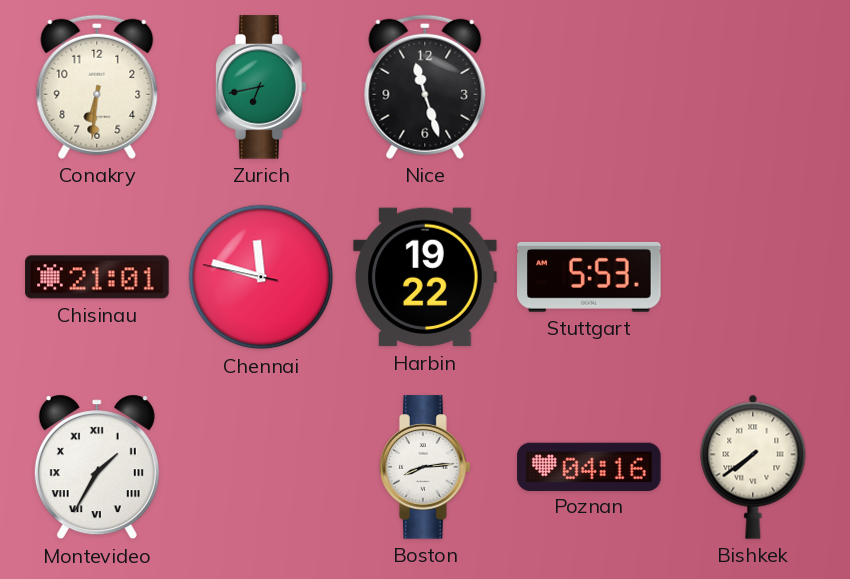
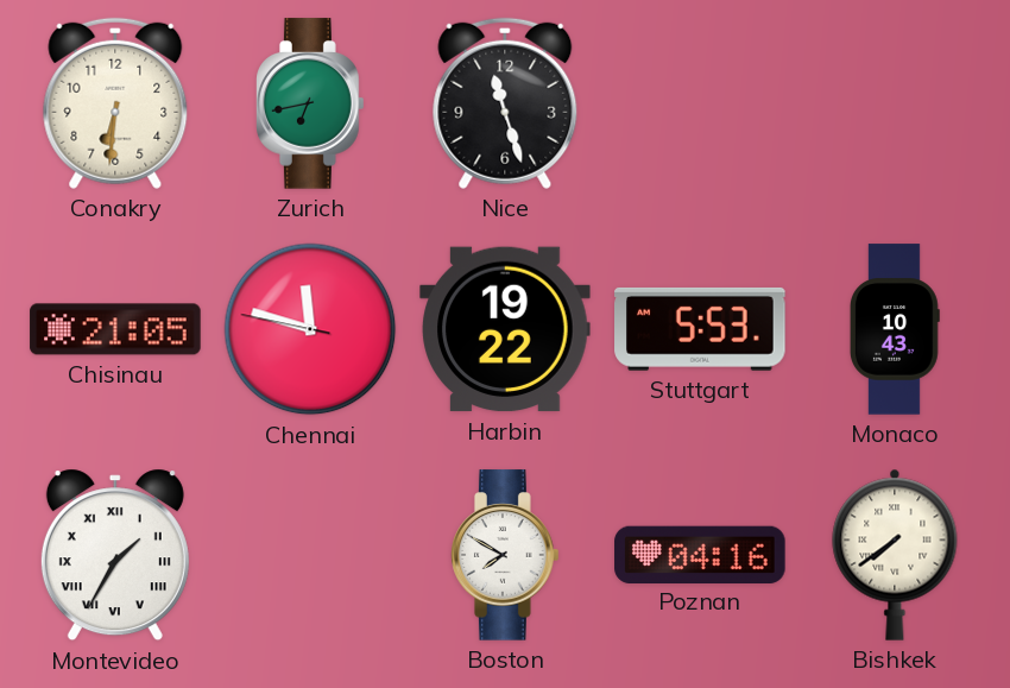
Chisinau: 21:01 -> 21:05
Monaco: none -> 10:43
Boston: 8:14 -> 7:50
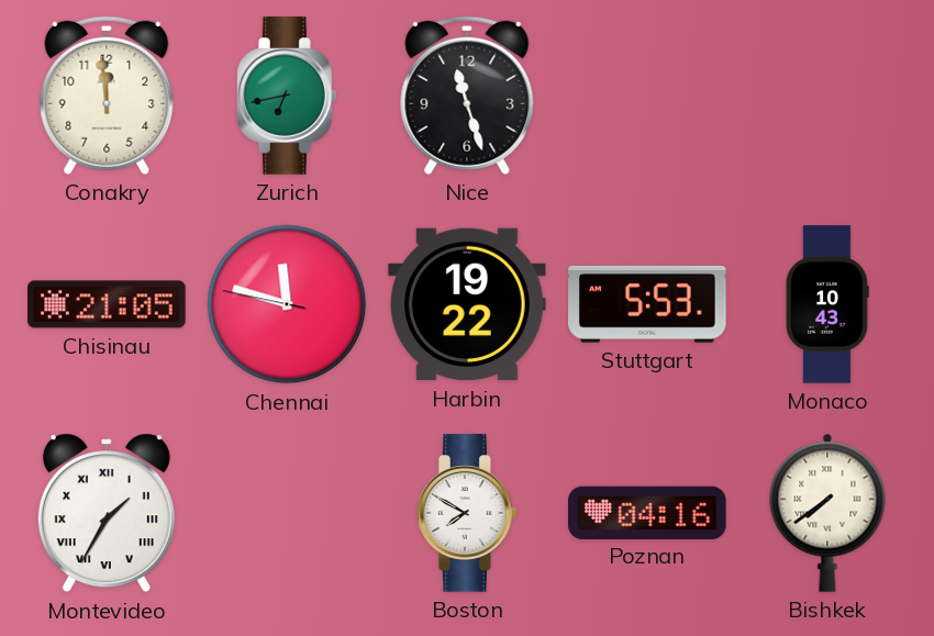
Conakry: 6:31 -> 11:59
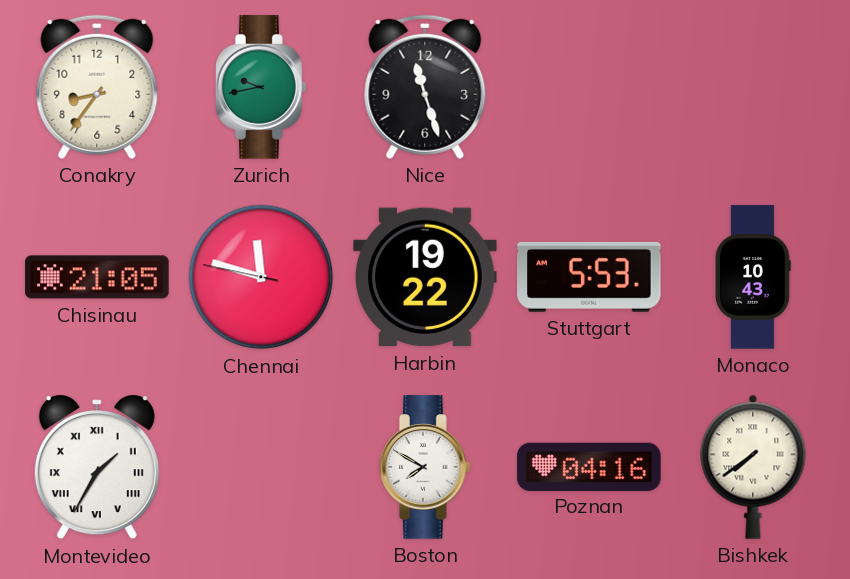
Conakry: 11:59 -> 8:36
Zurich: 6:43 -> 9:43
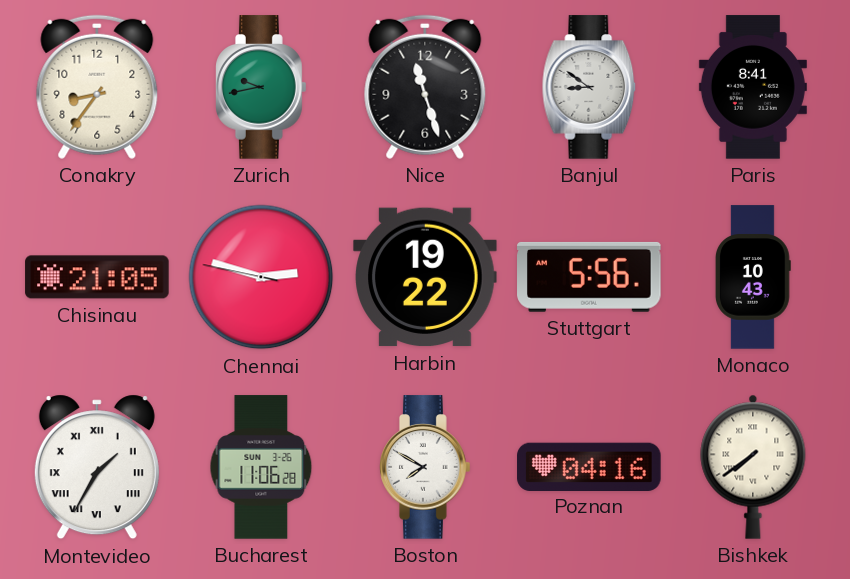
Banjul: none -> 8:51
Paris: none -> 8:41
Chennai: 11:47 -> 2:47
Stuttgart: 5:53 -> 5:56
Bucharest: none -> 11:06
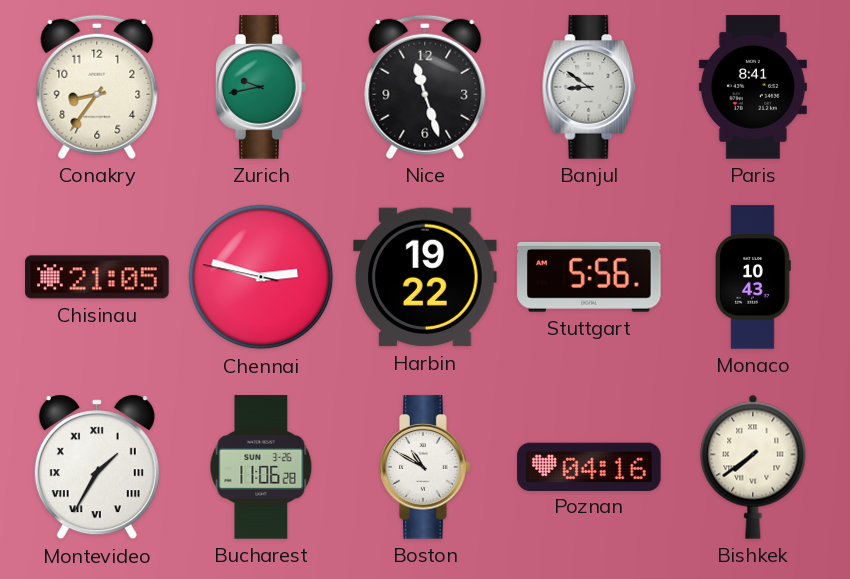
Boston: 7:50 -> 10:50
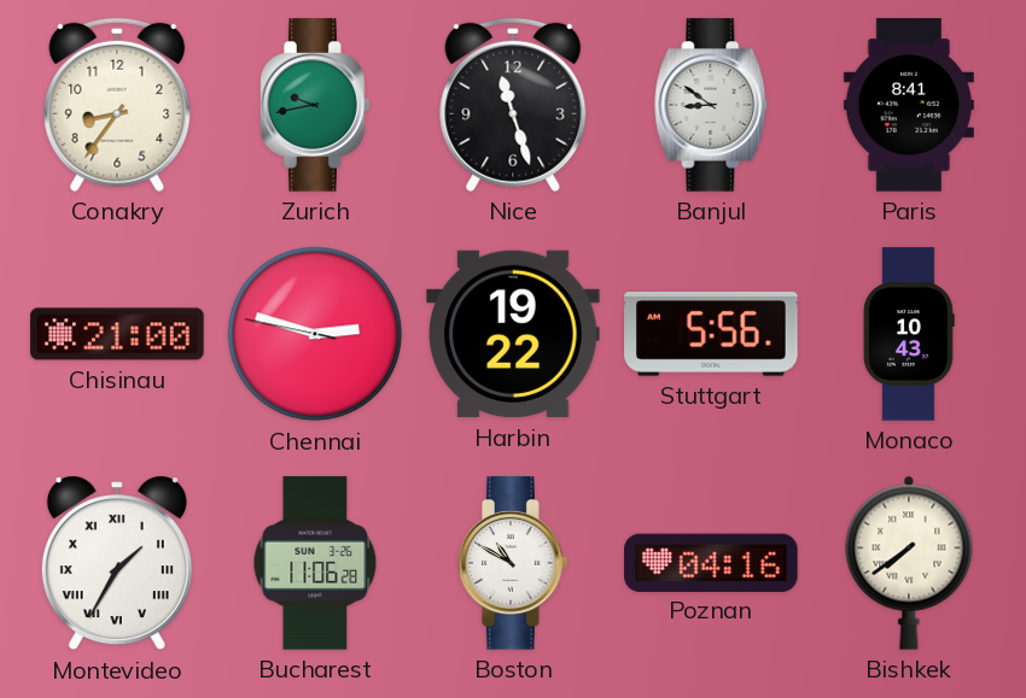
Chisinau: 21:05 -> 21:00
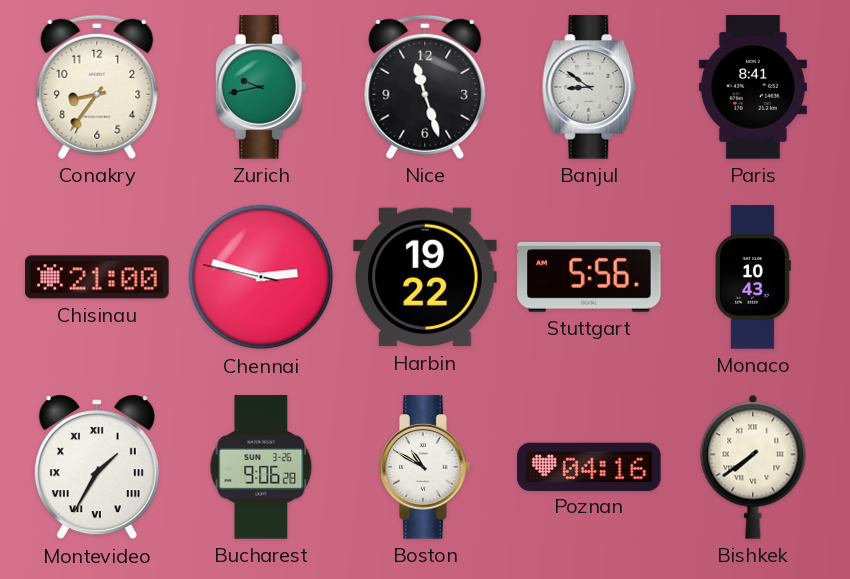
Bucharest: 11:06 -> 9:06
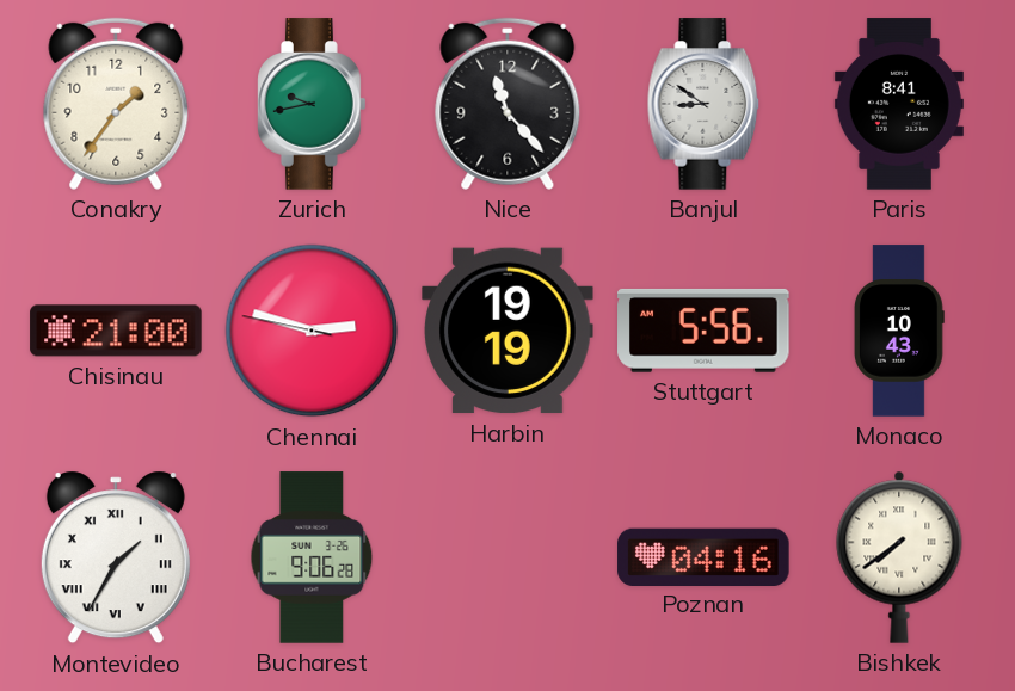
Conakry: 8:36 -> 1:36
Nice: 11:27 -> 11:23
Harbin: 19:22 -> 19:19
Boston: 10:50 -> none
